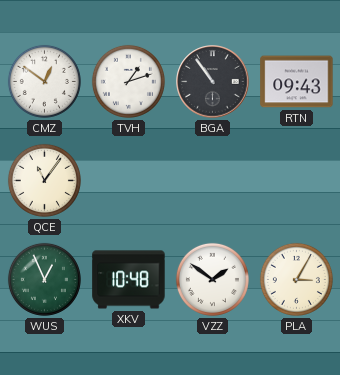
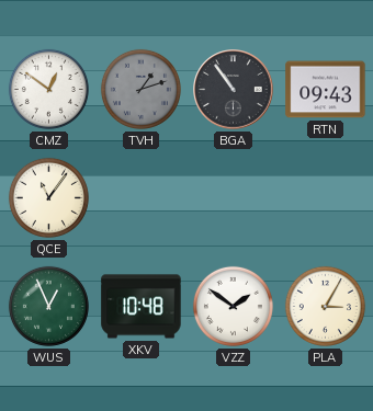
TVH dial: white -> grey
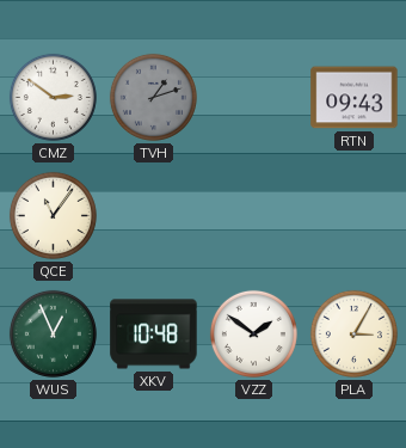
CMZ: 12:51 -> 2:51
BGA: 10:54 -> none
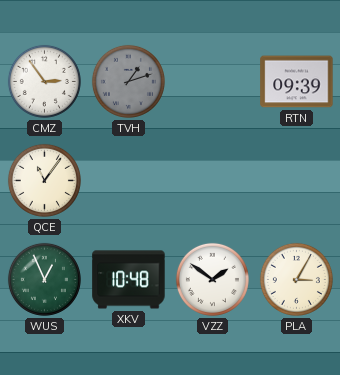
CMZ: 2:51 -> 2:54
RTN: 09:43 -> 09:39
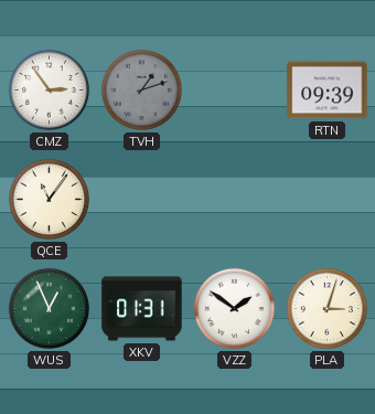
XKV: 10:48 -> 01:31
PLA: 3:05 -> 3:03
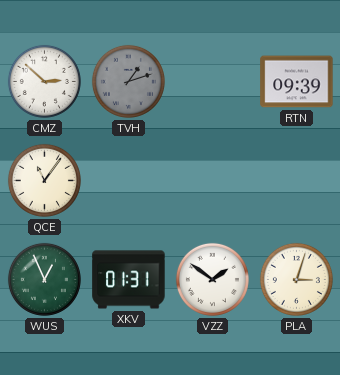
CMZ: 2:54 -> 2:52
